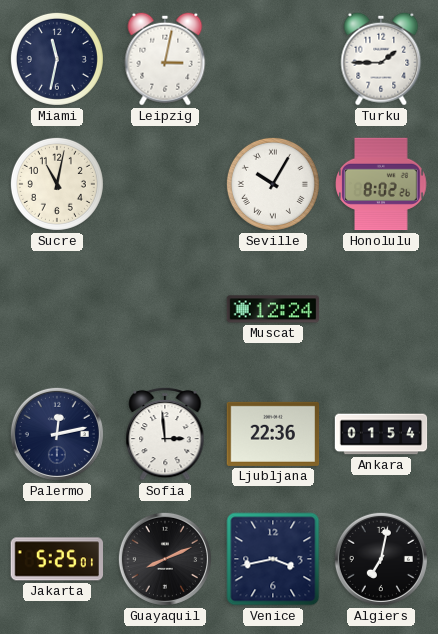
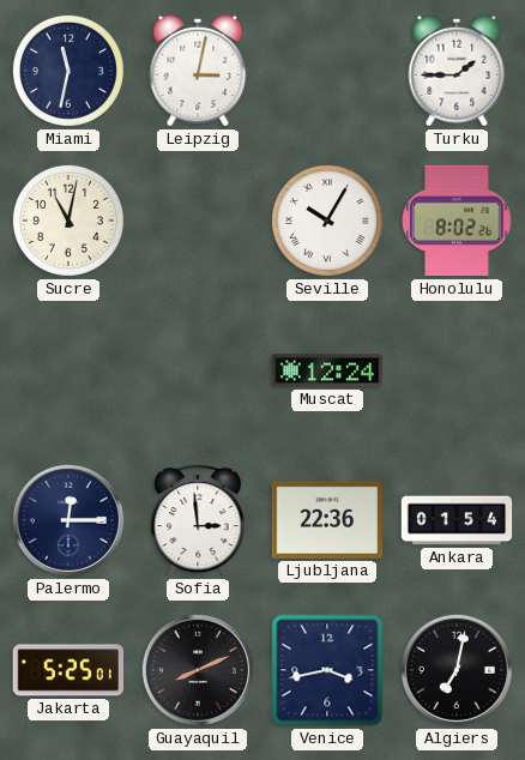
Palermo: 12:13 -> 12:15
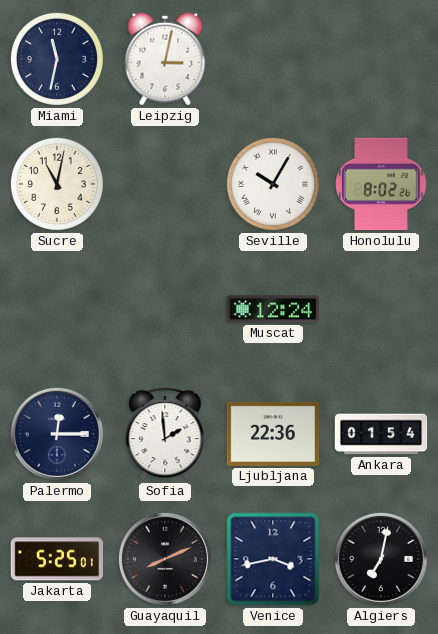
Turku: 1:45 -> none
Sofia: 2:59 -> 1:59
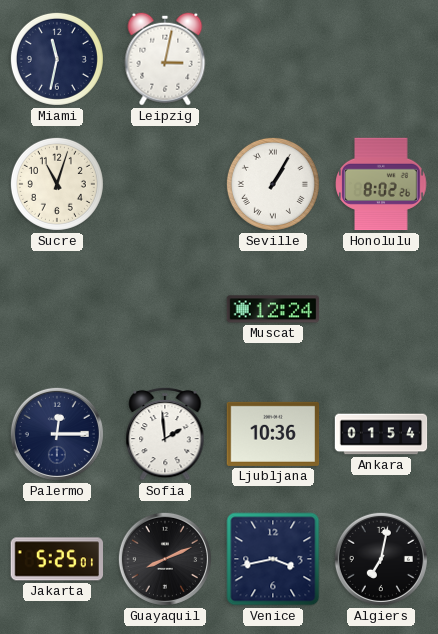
Sucre: 11:02 -> 11:03
Seville: 10:05 -> 1:05
Ljubljana: 22:36 -> 10:36
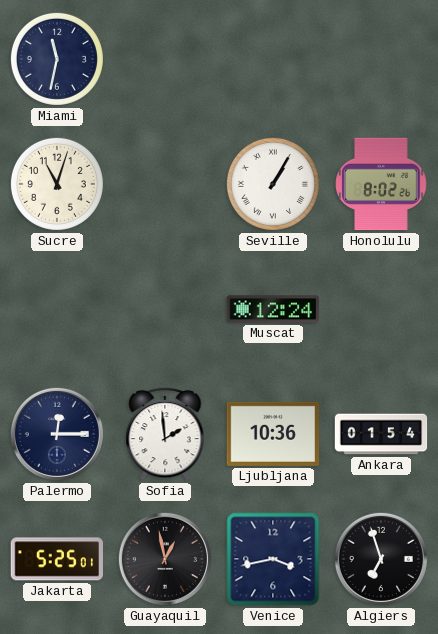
Leipzig: 3:02 -> none
Guayaquil: 8:11 -> 12:58
Algiers: 7:02 -> 6:57
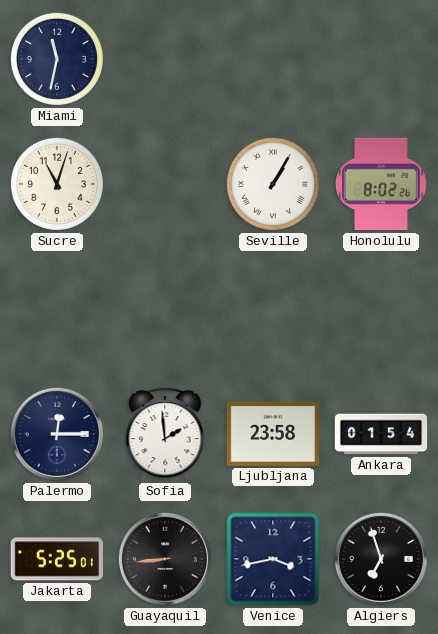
Muscat: 12:24 -> none
Ljubljana: 10:36 -> 23:58
Guayaquil: 12:58 -> 8:44
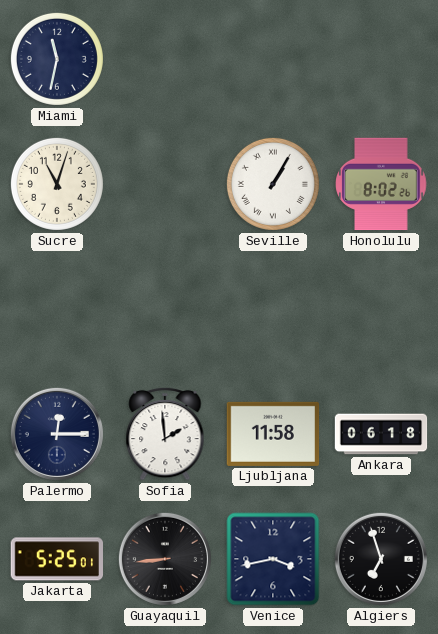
Ljubljana: 23:58 -> 11:58
Ankara: 01:54 -> 06:18
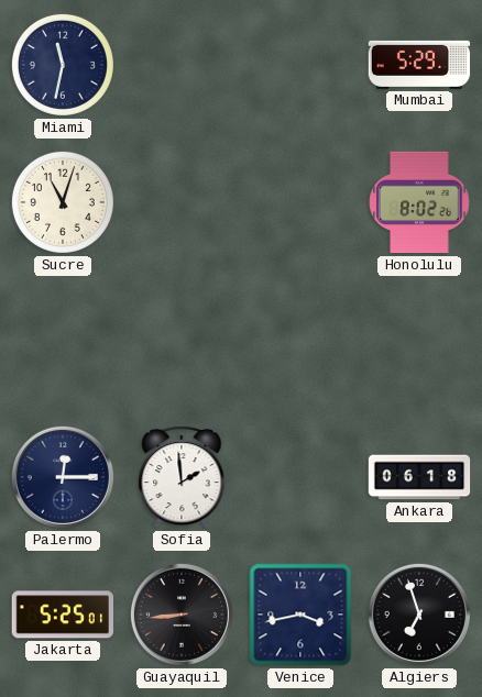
Mumbai: none -> 5:29
Seville: 1:05 -> none
Ljubljana: 11:58 -> none
